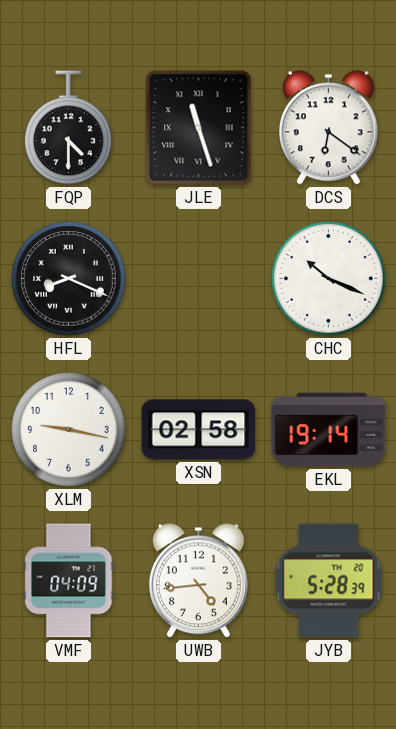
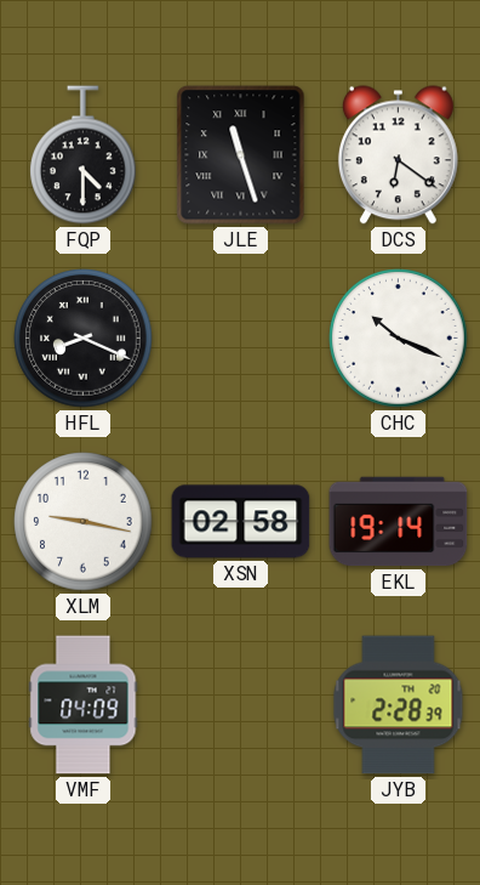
UWB: 4:44 -> none
JYB: 5:28 -> 2:28
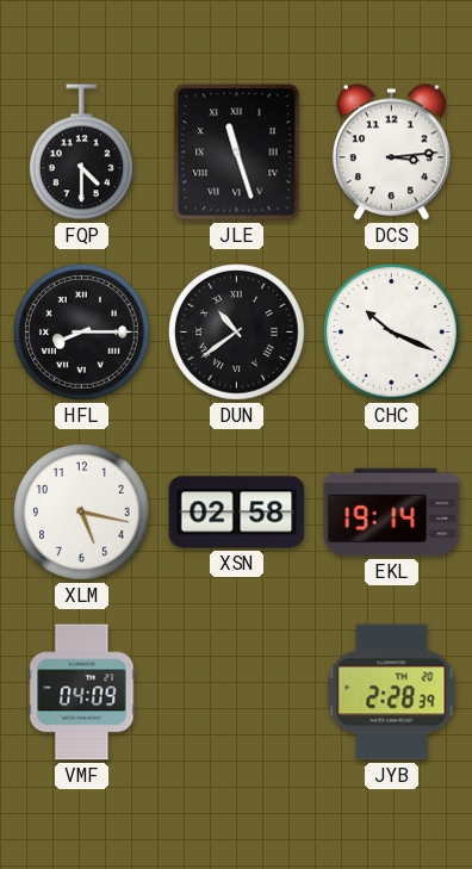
DCS: 6:21 -> 3:14
HFL: 8:19 -> 8:15
DUN: none -> 10:39
XLM: 9:17 -> 5:17
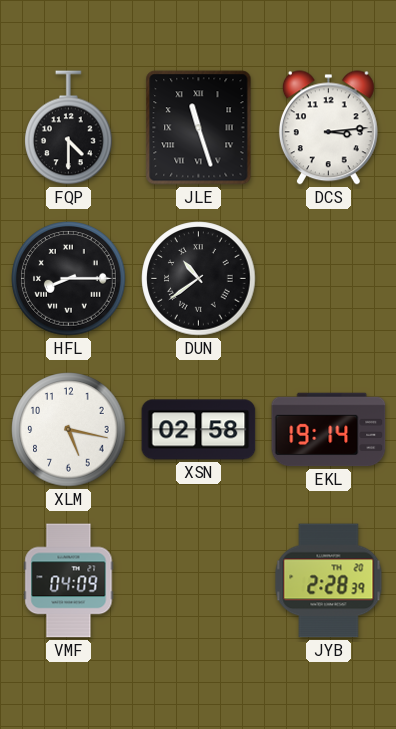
CHC: 10:19 -> none
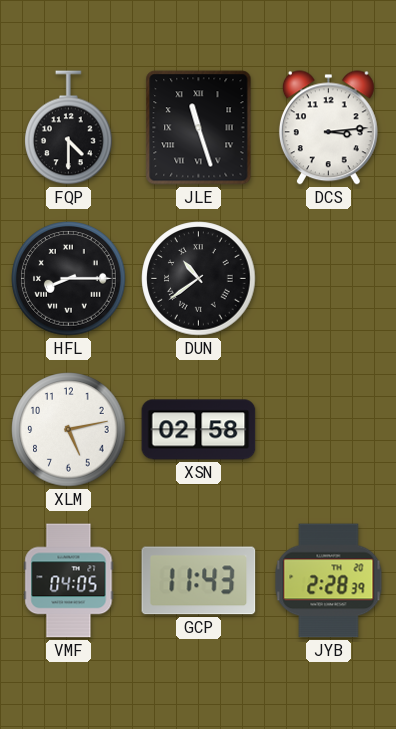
XLM: 5:17 -> 5:13
EKL: 19:14 -> none
VMF: 04:09 -> 04:05
GCP: none -> 11:43
